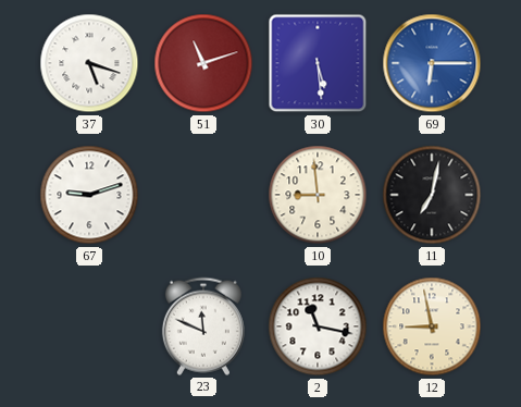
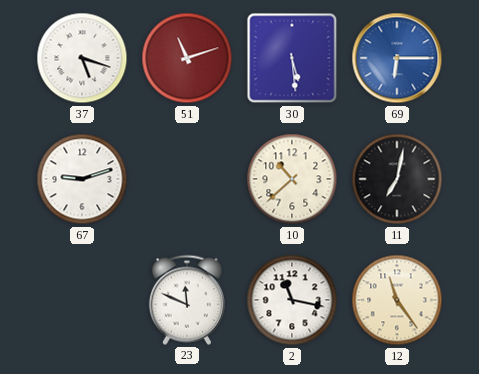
10: 8:59 -> 10:38
12: 8:58 -> 11:24
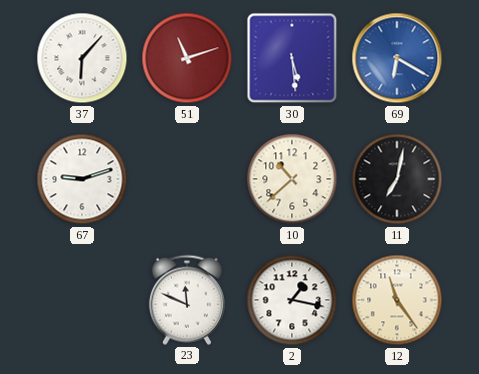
37: 5:18 -> 6:07
69: 6:15 -> 6:20
2: 11:17 -> 1:17
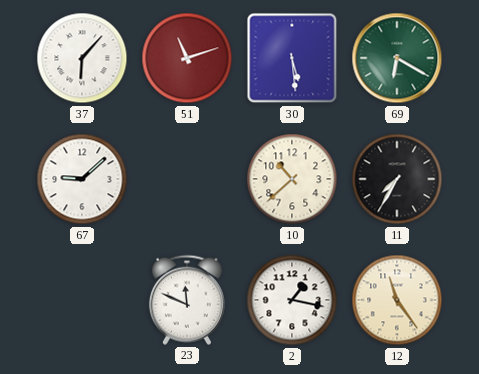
69 dial: blue -> green
67: 9:12 -> 9:08
11: 7:02 -> 7:35
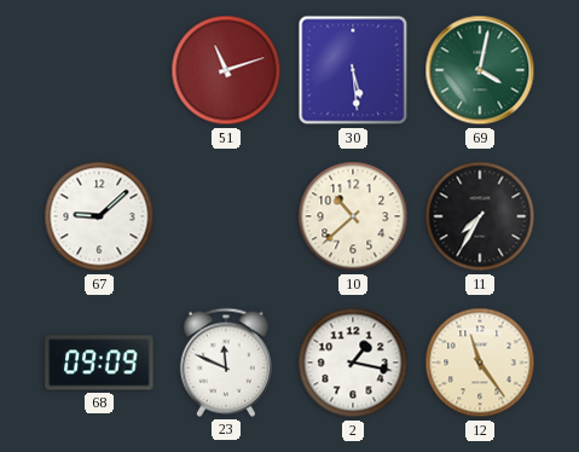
37: 6:07 -> none
69: 6:20 -> 4:02
68: none -> 09:09
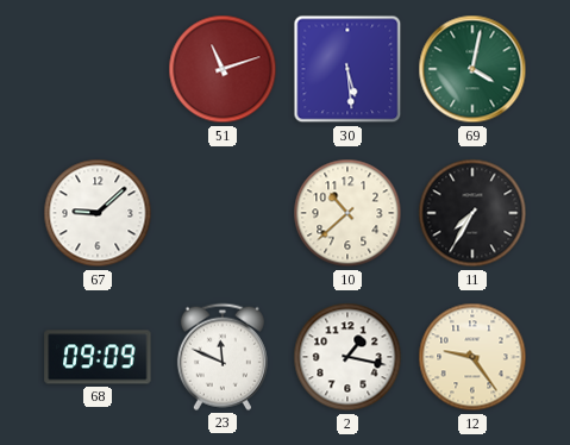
12: 11:24 -> 9:24
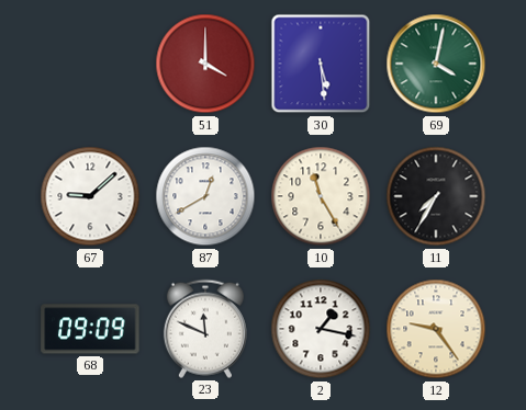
51: 11:12 -> 4:00
87: none -> 12:40
10: 10:38 -> 11:25
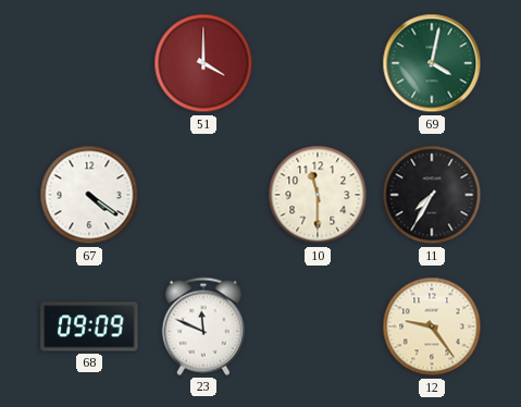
30: 5:29 -> none
67: 9:08 -> 4:21
87: 12:40 -> none
10: 11:25 -> 11:30
2: 1:17 -> none
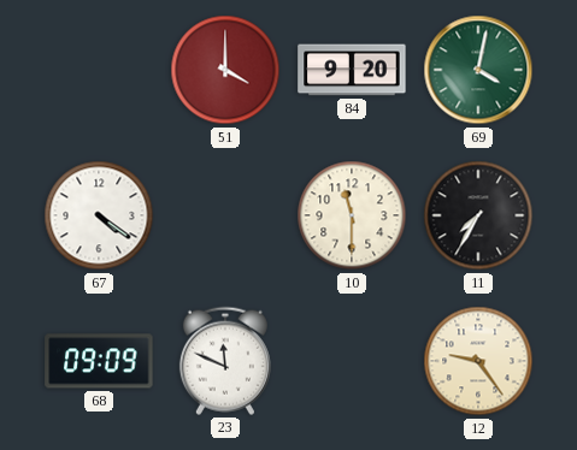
84: none -> 9:20
